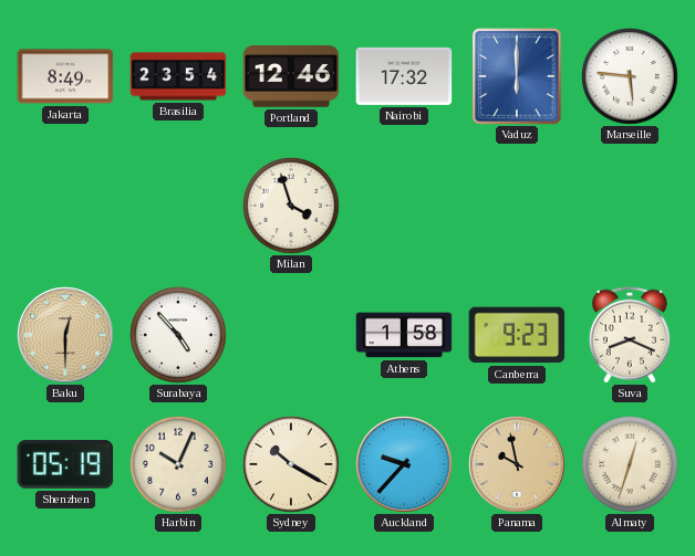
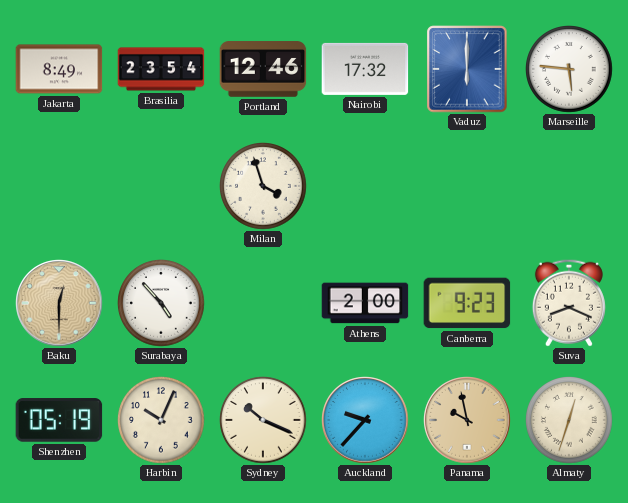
Athens: 1:58 -> 2:00
Sydney: 10:20 -> 10:19
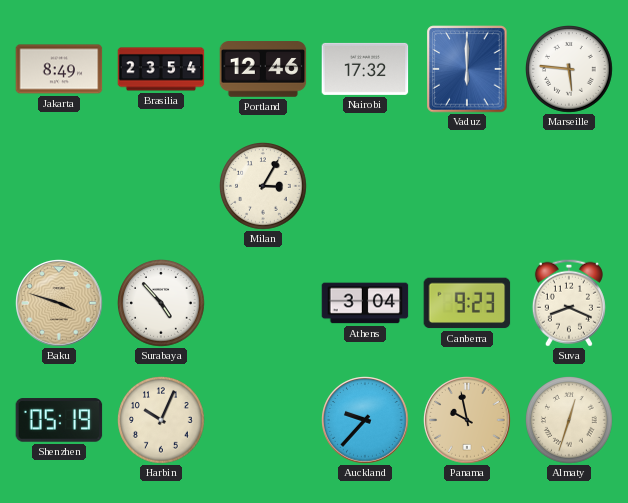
Milan: 3:57 -> 3:05
Baku: 12:30 -> 3:48
Athens: 2:00 -> 3:04
Sydney: 10:19 -> none
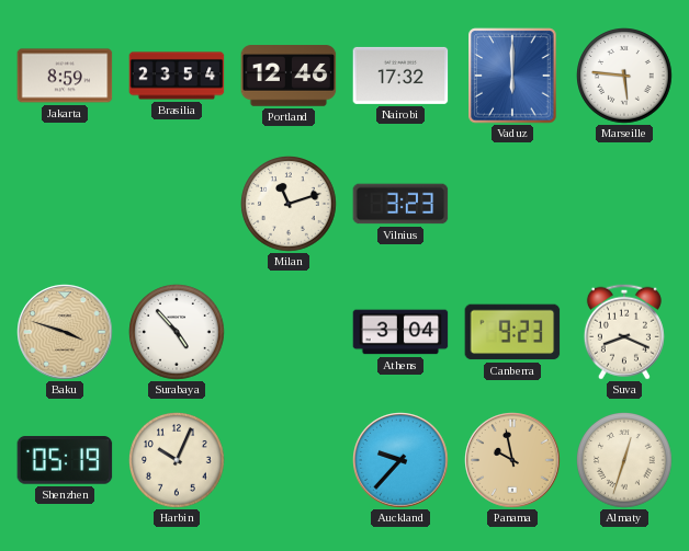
Jakarta: 8:49 -> 8:59
Milan: 3:05 -> 11:12
Vilnius: none -> 3:23
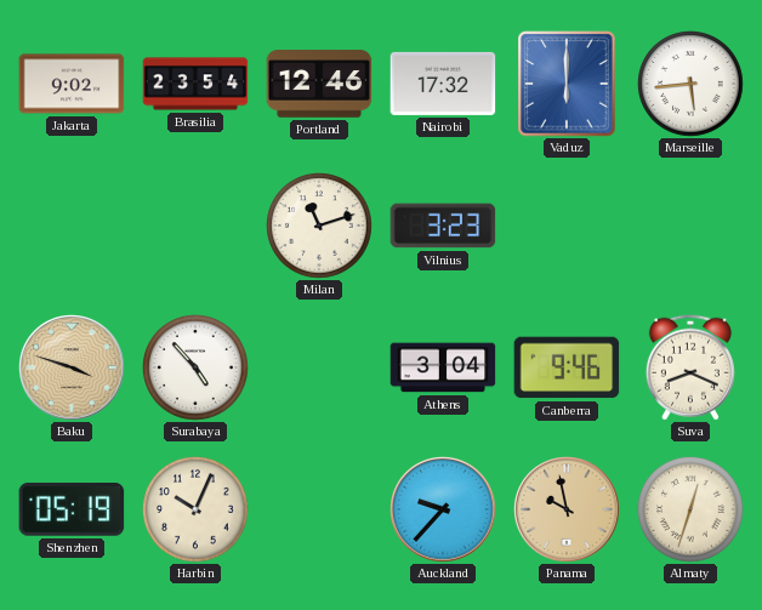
Jakarta: 8:59 -> 9:02
Marseille: 5:46 -> 5:44
Canberra: 9:23 -> 9:46
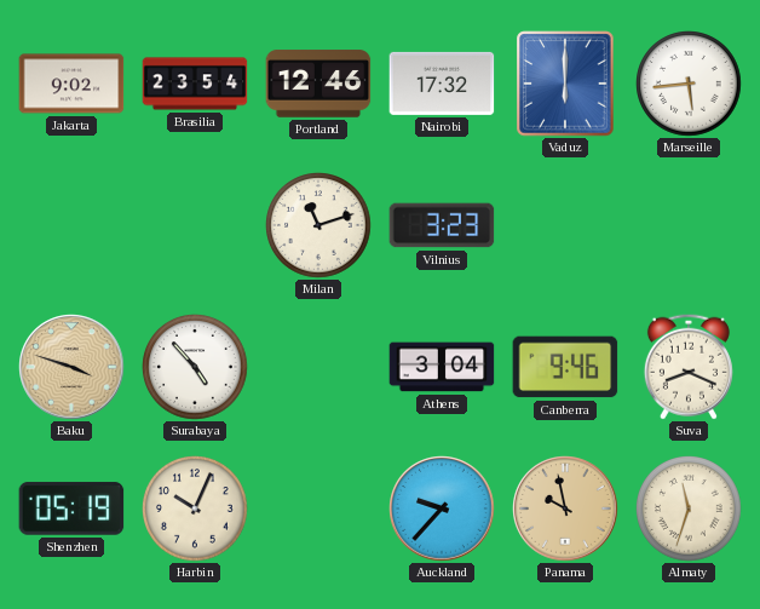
Almaty: 12:33 -> 11:33
